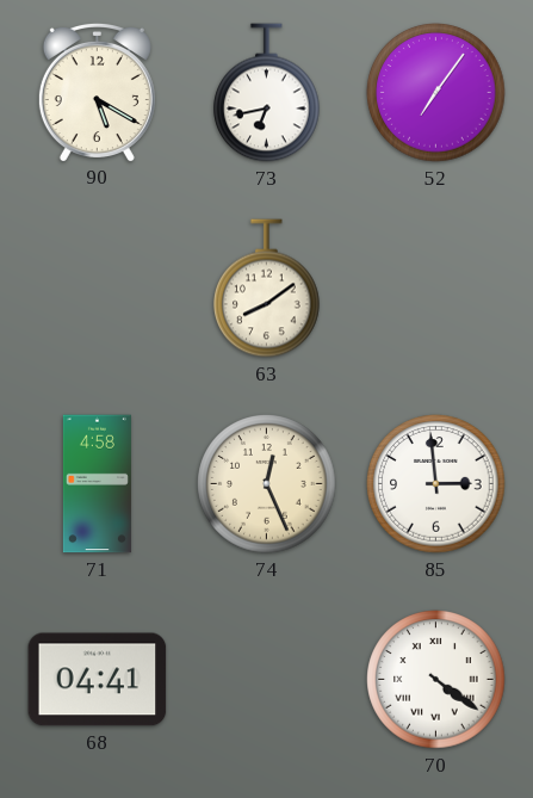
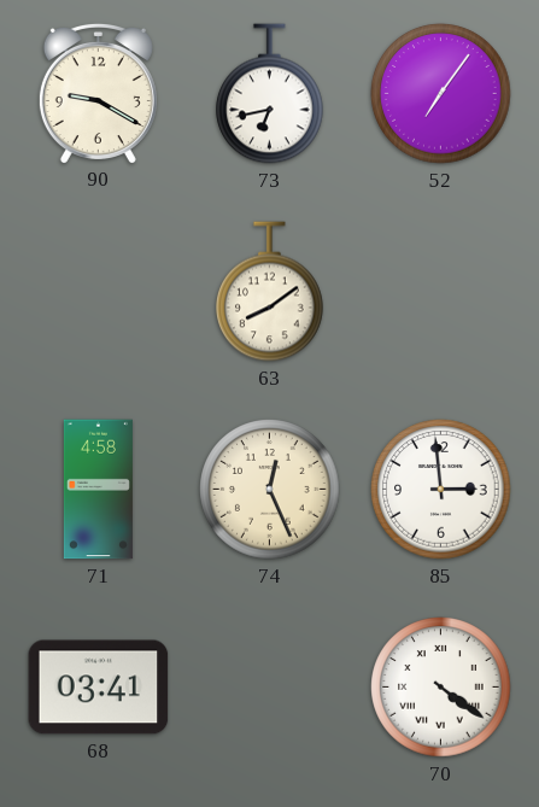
90: 5:20 -> 9:20
68: 04:41 -> 03:41
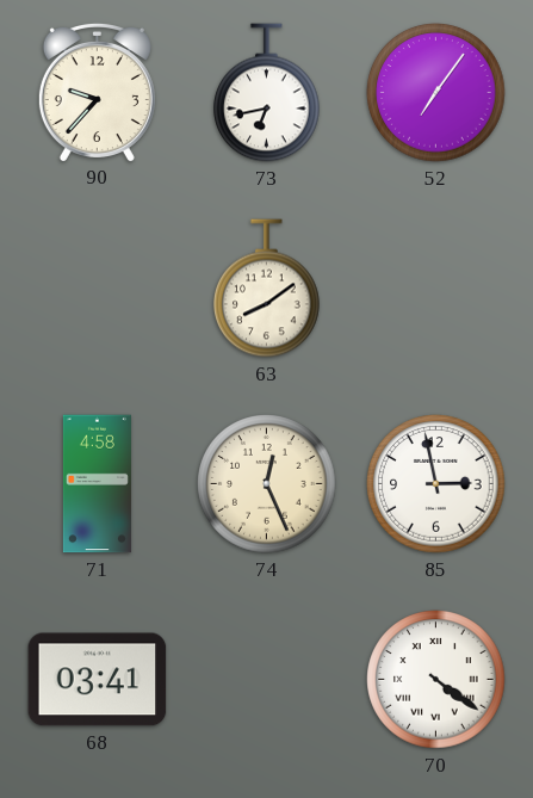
90: 9:20 -> 9:37
85: 2:59 -> 2:58
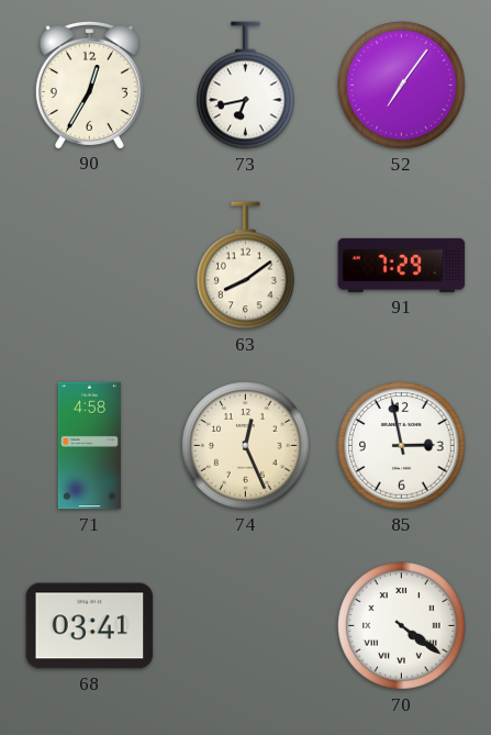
90: 9:37 -> 12:35
91: none -> 7:29
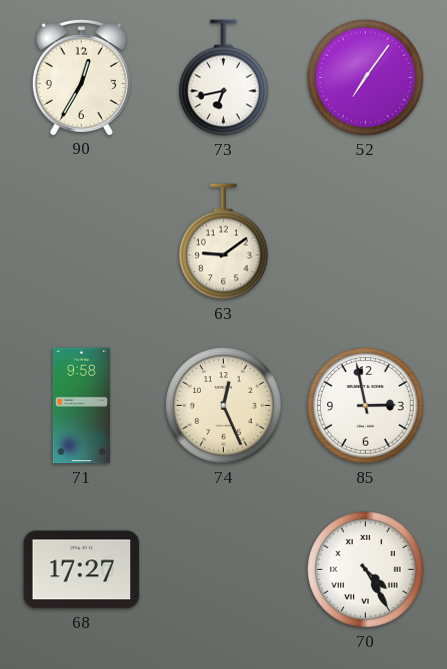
63: 8:09 -> 9:09
91: 7:29 -> none
71: 4:58 -> 9:58
68: 03:41 -> 17:27
70: 4:21 -> 4:25
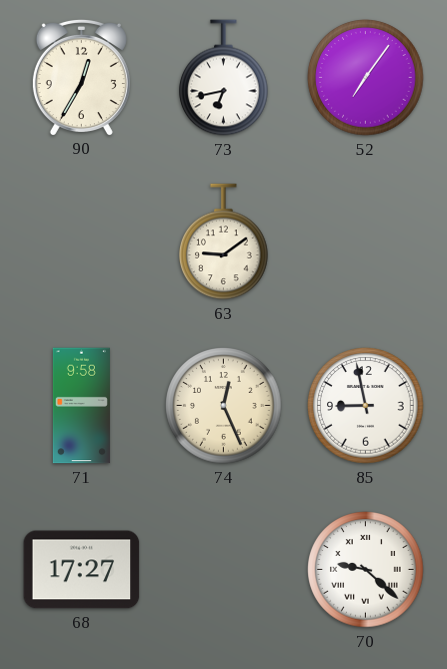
85: 2:58 -> 8:58
70: 4:25 -> 9:22
